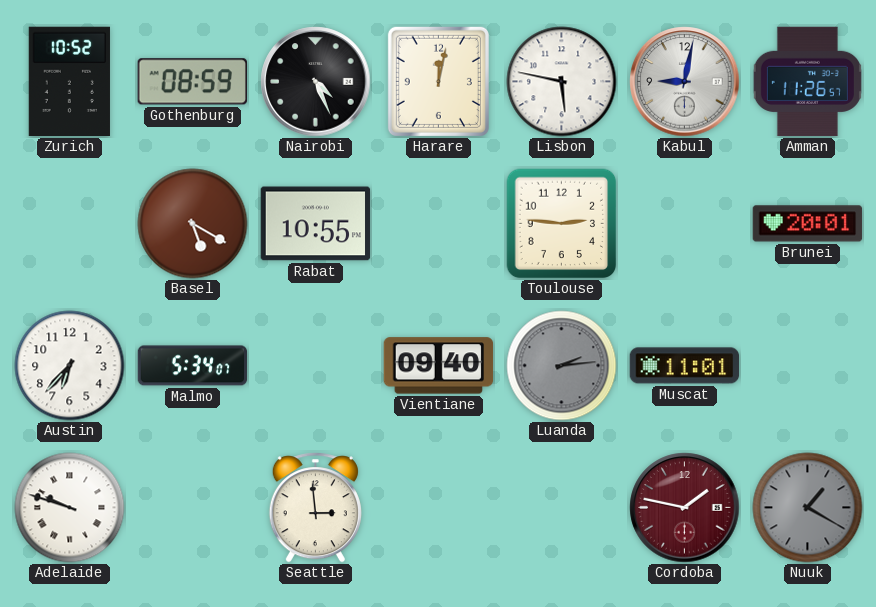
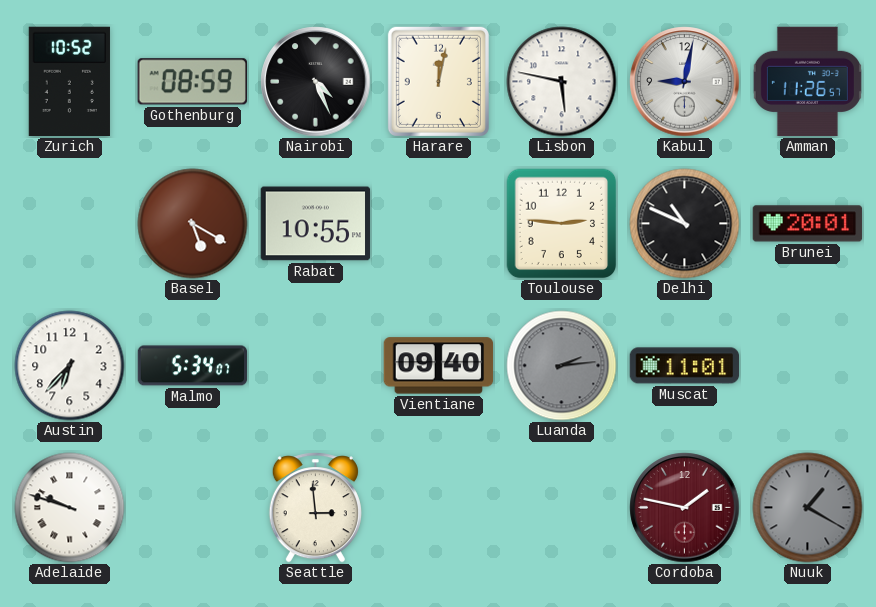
Delhi: none -> 10:49
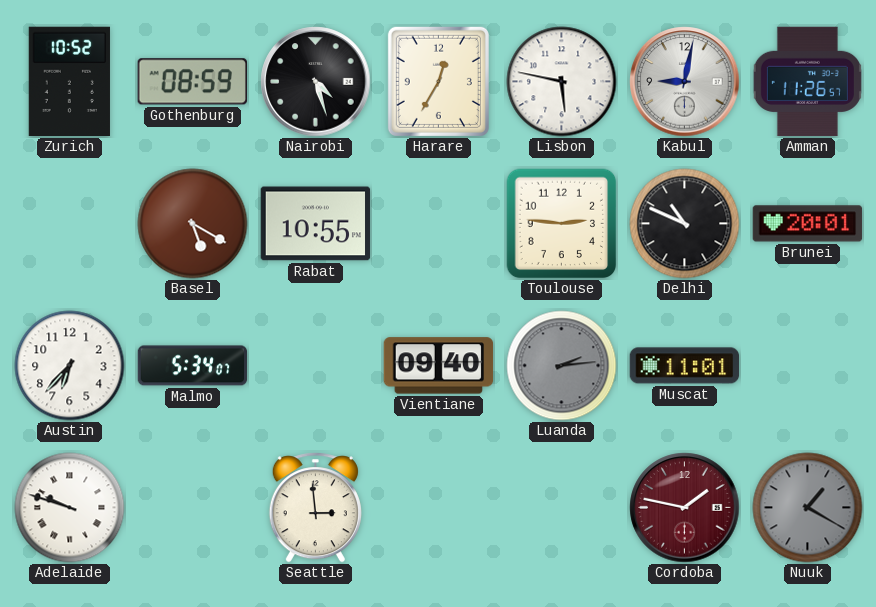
Nairobi: 4:26 -> 4:27
Harare: 12:02 -> 12:35
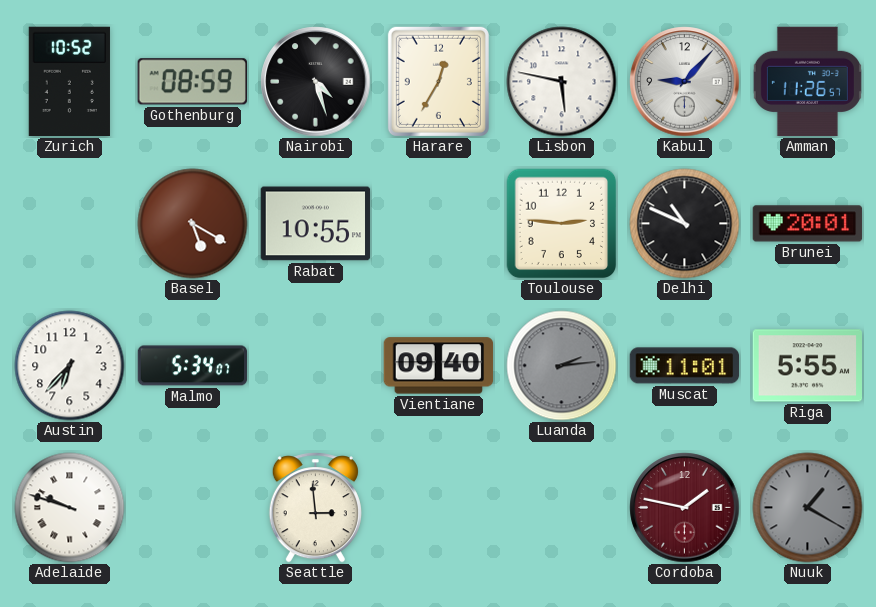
Kabul: 9:02 -> 9:07
Riga: none -> 5:55
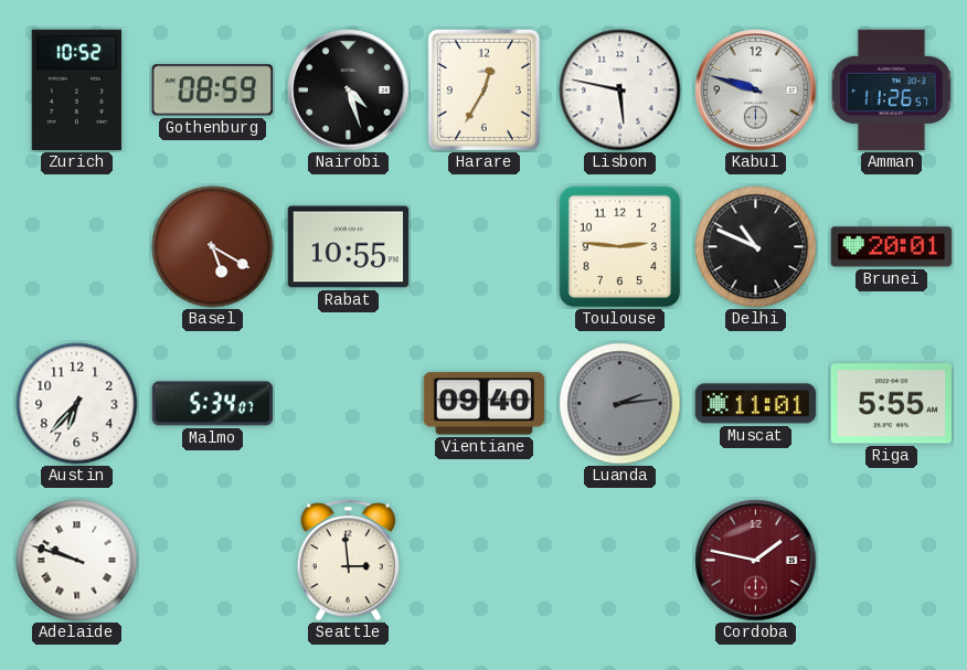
Kabul: 9:07 -> 9:48
Nuuk: 1:20 -> none
